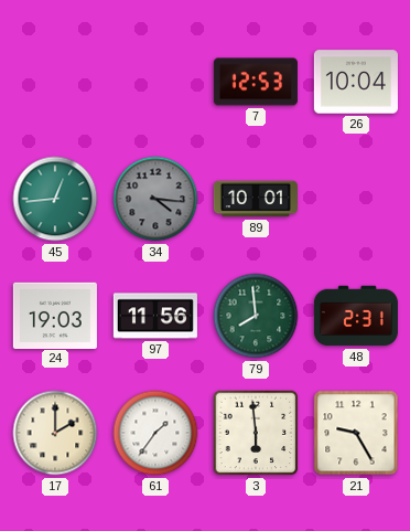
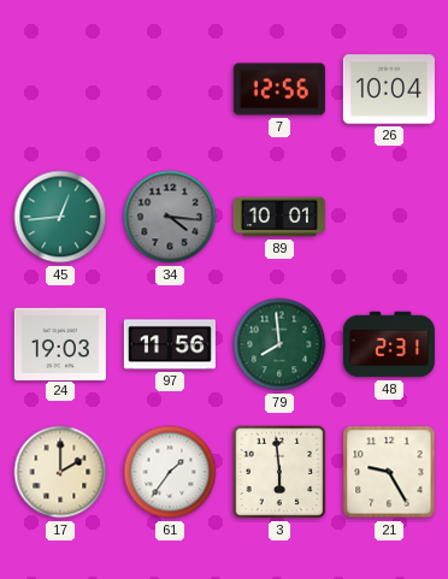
7: 12:53 -> 12:56
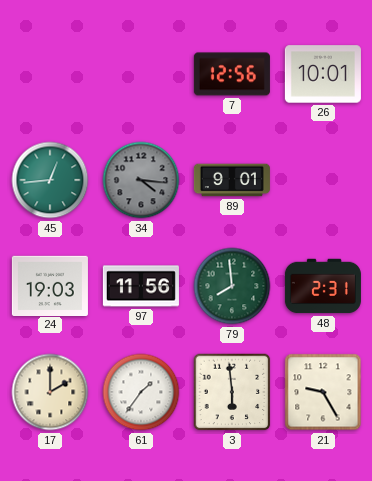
26: 10:04 -> 10:01
89: 10:01 -> 9:01
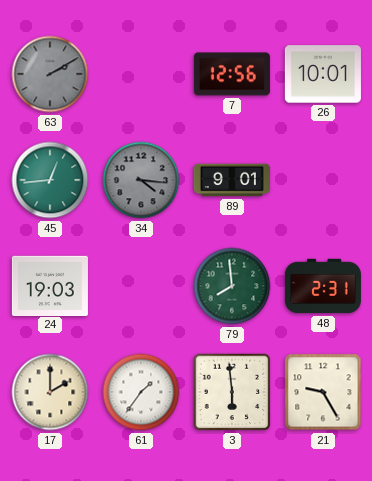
63: none -> 2:10
97: 11:56 -> none
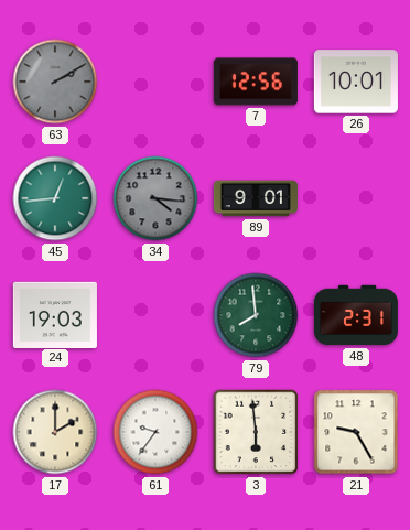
61: 1:36 -> 9:36
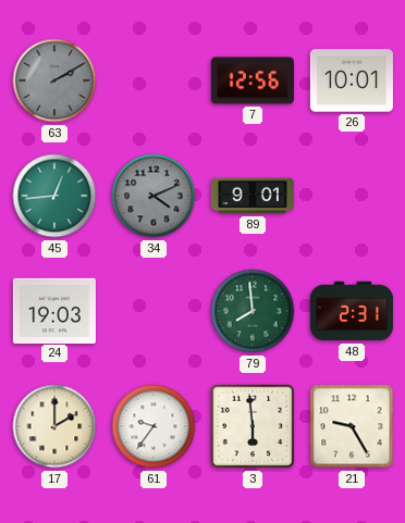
34: 4:16 -> 4:11
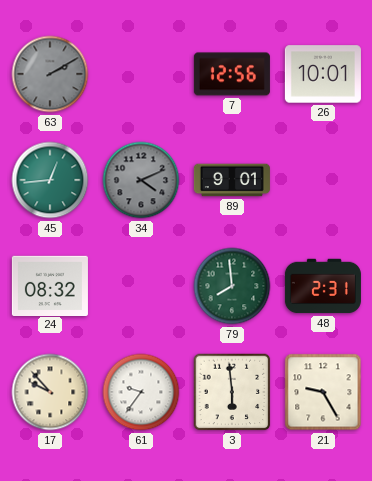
24: 19:03 -> 08:32
17: 2:00 -> 9:53
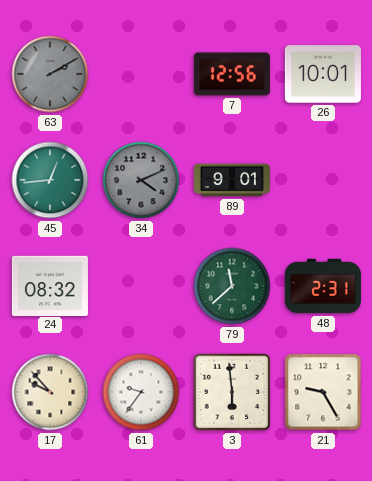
79: 7:59 -> 11:38
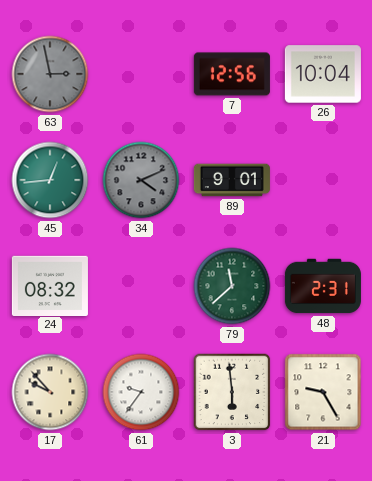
63: 2:10 -> 2:58
26: 10:01 -> 10:04
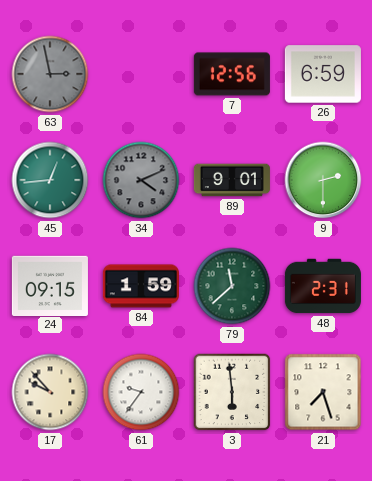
26: 10:04 -> 6:59
9: none -> 2:30
24: 08:32 -> 09:15
84: none -> 1:59
21: 9:25 -> 7:27
